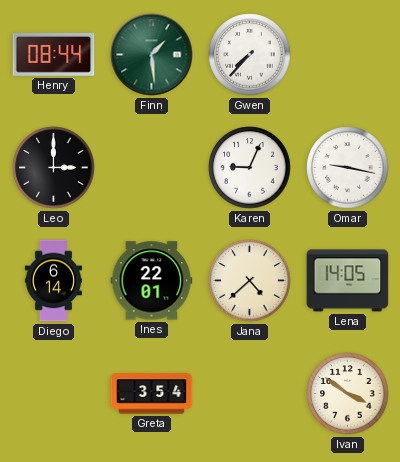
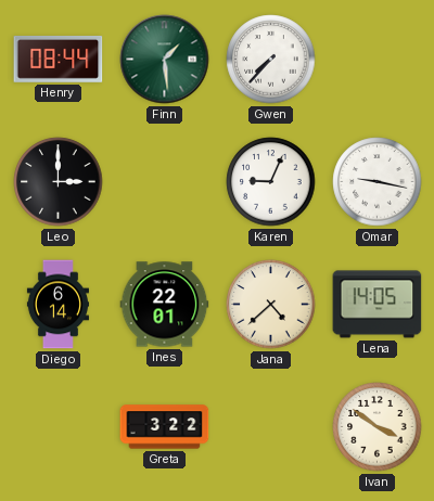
Greta: 3:54 -> 3:22
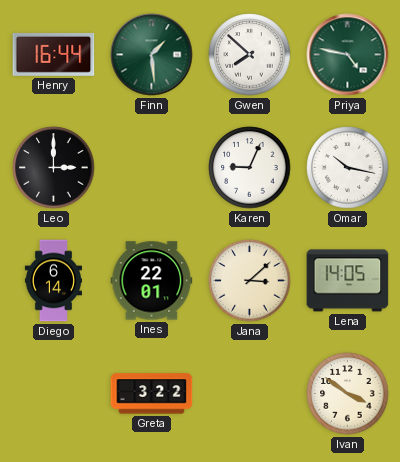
Henry: 08:44 -> 16:44
Gwen: 7:37 -> 7:52
Priya: none -> 4:47
Omar: 9:17 -> 10:17
Jana: 4:38 -> 3:08
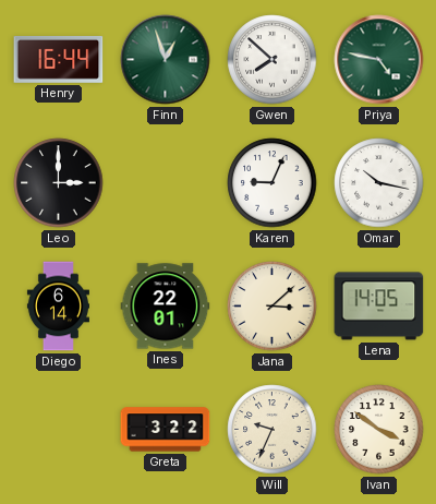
Finn: 1:29 -> 12:57
Will: none -> 9:34
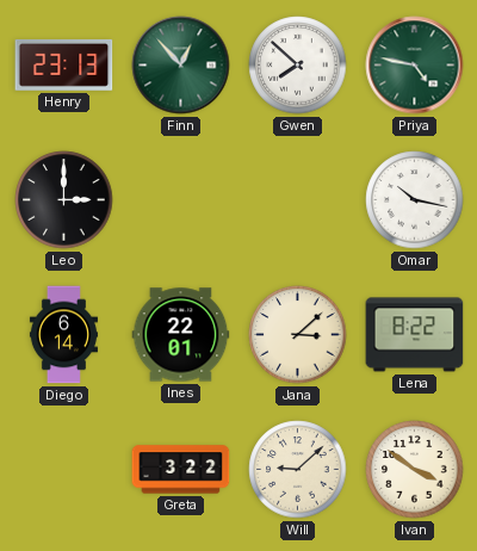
Henry: 16:44 -> 23:13
Finn: 12:57 -> 12:53
Karen: 9:04 -> none
Lena: 14:05 -> 8:22
Will: 9:34 -> 9:08
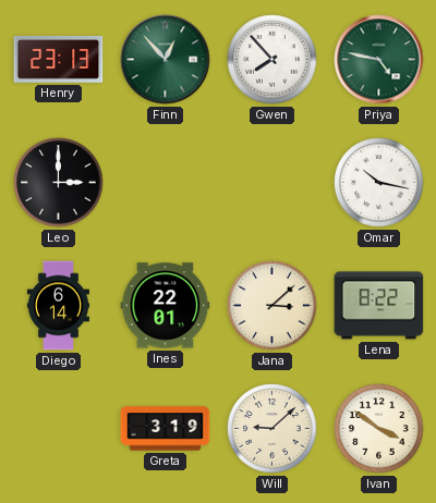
Gwen: 7:52 -> 7:53
Greta: 3:22 -> 3:19
